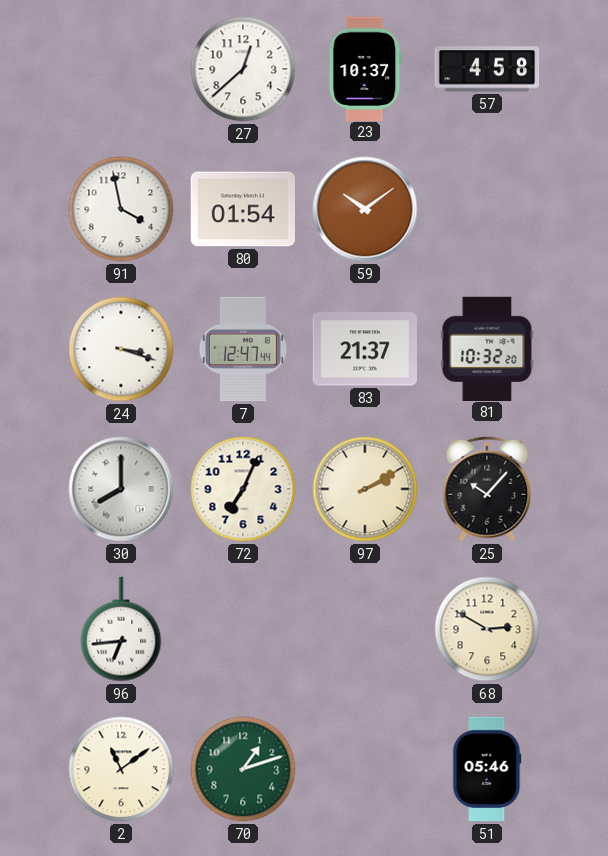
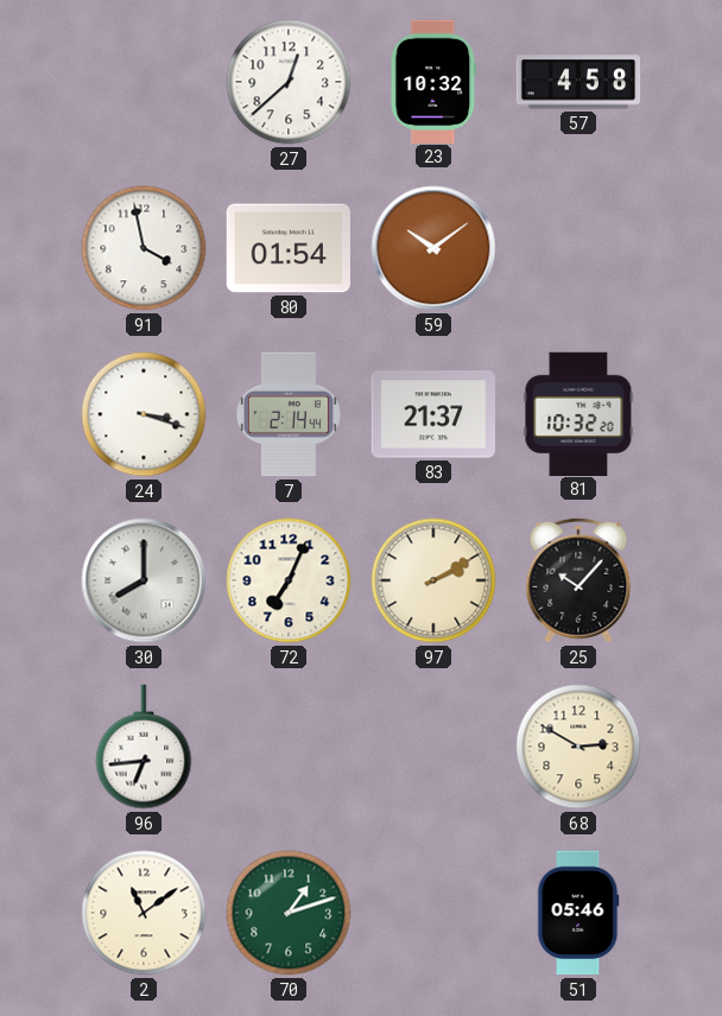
23: 10:37 -> 10:32
7: 12:47 -> 2:14
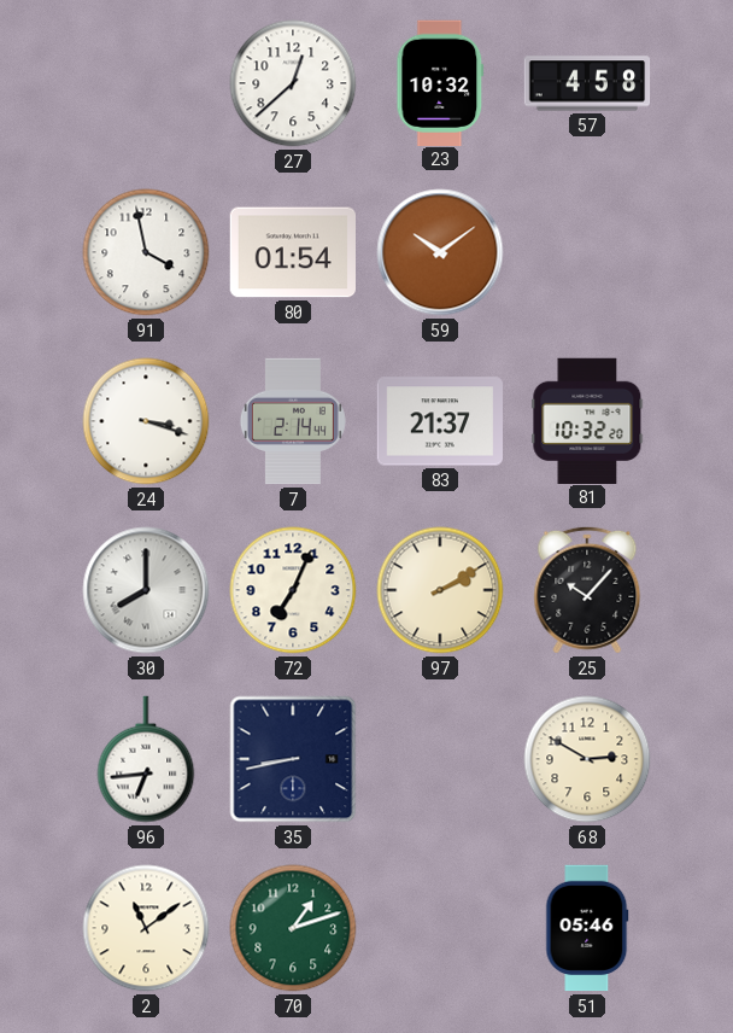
35: none -> 8:43
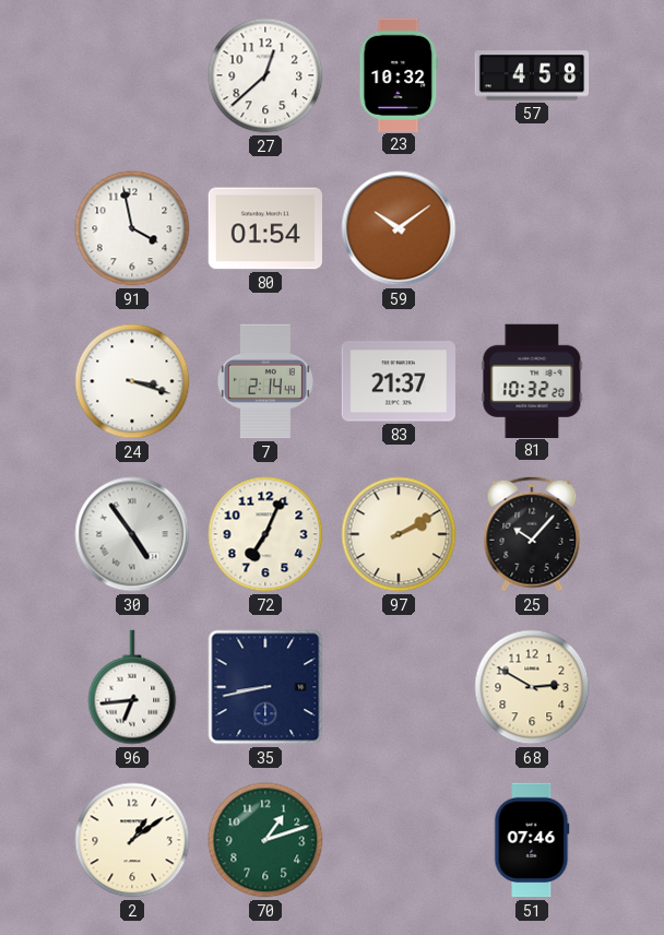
30: 8:00 -> 4:54
2: 11:09 -> 1:09
51: 05:46 -> 07:46
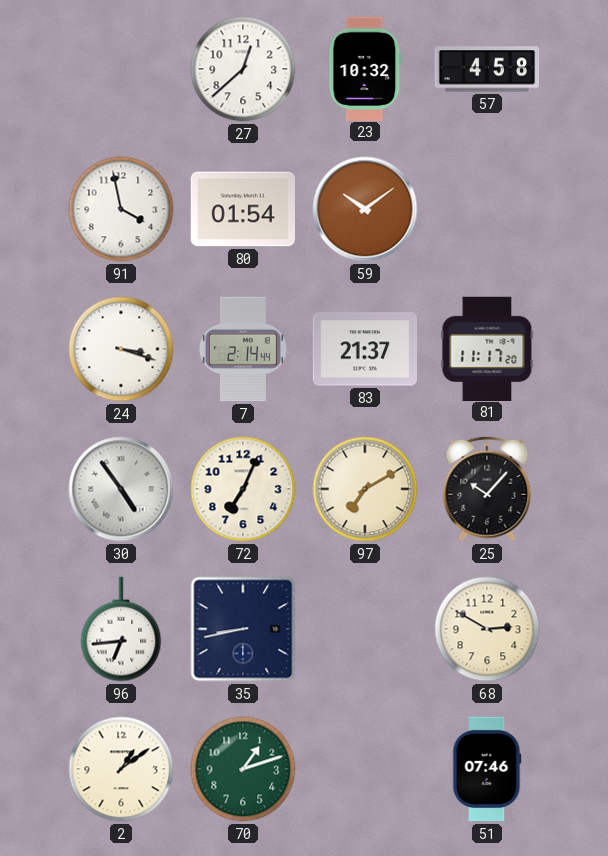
81: 10:32 -> 11:17
97: 2:10 -> 7:10
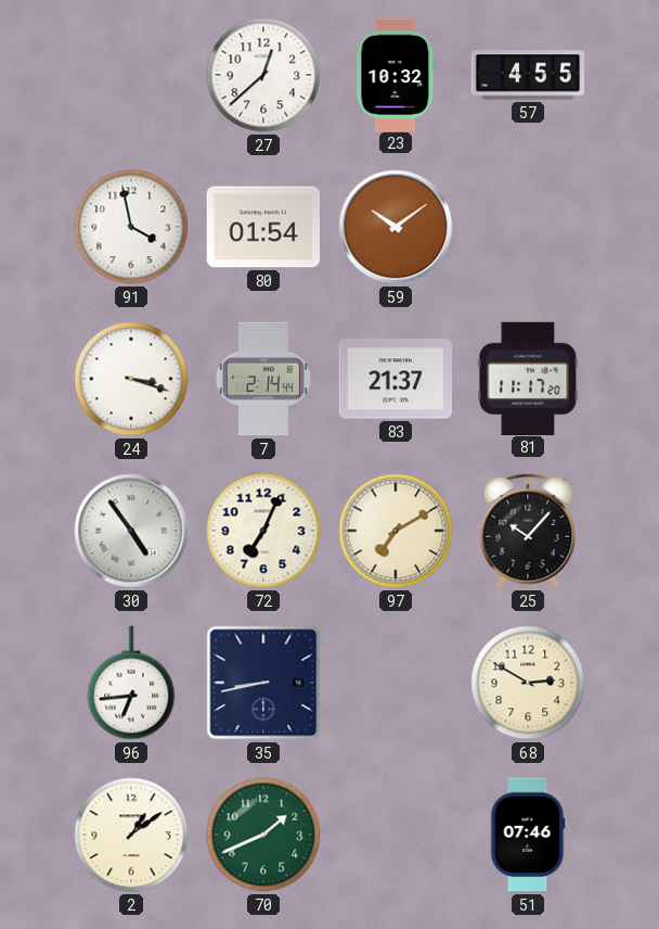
57: 4:58 -> 4:55
70: 1:12 -> 1:41
